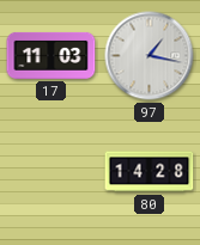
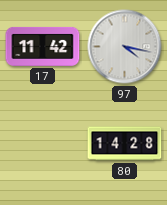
17: 11:03 -> 11:42
97: 1:17 -> 4:17
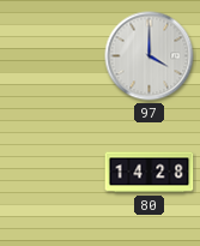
17: 11:42 -> none
97: 4:17 -> 4:00
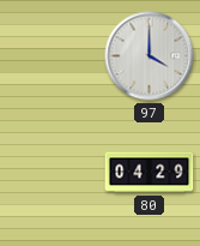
80: 14:28 -> 04:29
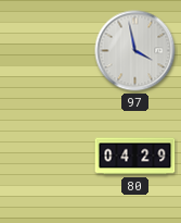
97: 4:00 -> 3:58
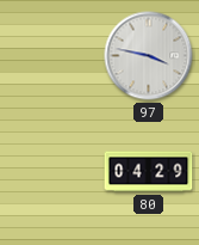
97: 3:58 -> 3:47
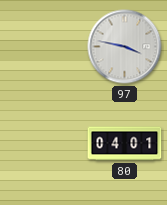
80: 04:29 -> 04:01
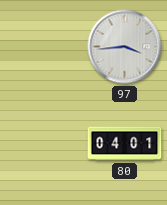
97: 3:47 -> 3:44
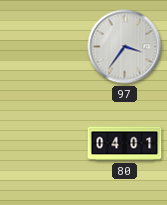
97: 3:44 -> 3:36
